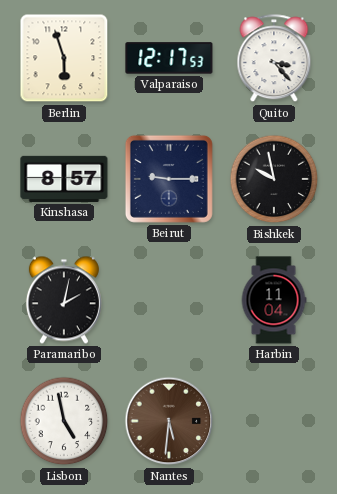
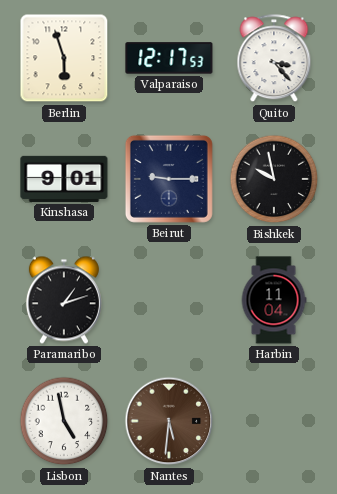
Kinshasa: 8:57 -> 9:01
Paramaribo: 2:02 -> 1:12
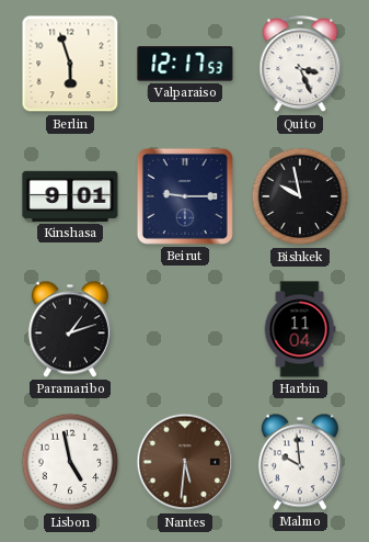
Quito: 3:23 -> 3:26
Malmo: none -> 9:59
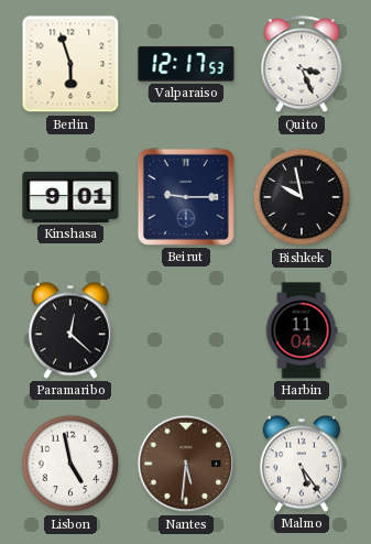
Paramaribo: 1:12 -> 12:22
Malmo: 9:59 -> 5:24
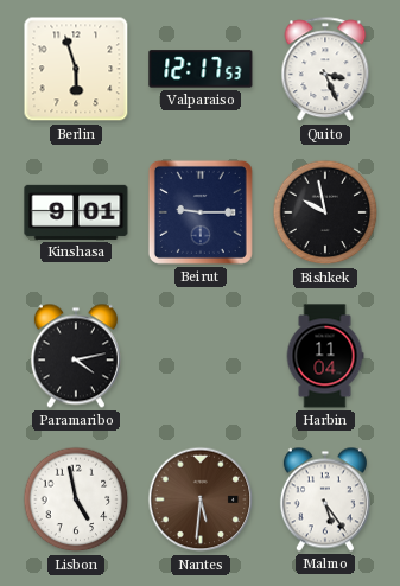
Paramaribo: 12:22 -> 4:13
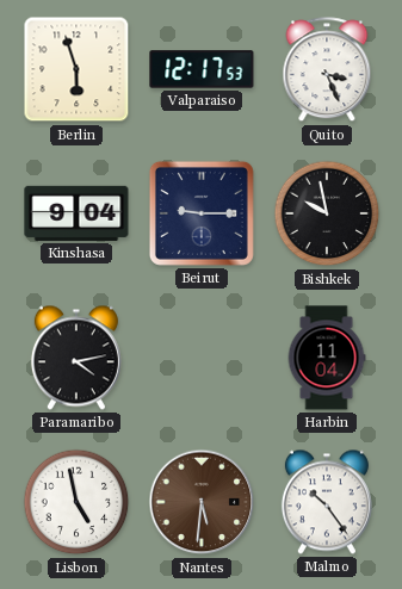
Kinshasa: 9:01 -> 9:04
Malmo: 5:24 -> 10:24
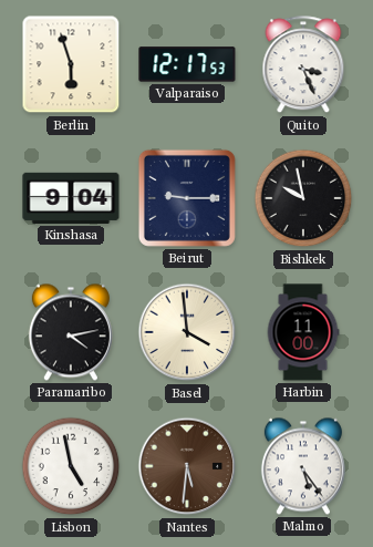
Basel: none -> 3:59
Harbin: 11:04 -> 11:00
Malmo: 10:24 -> 5:24
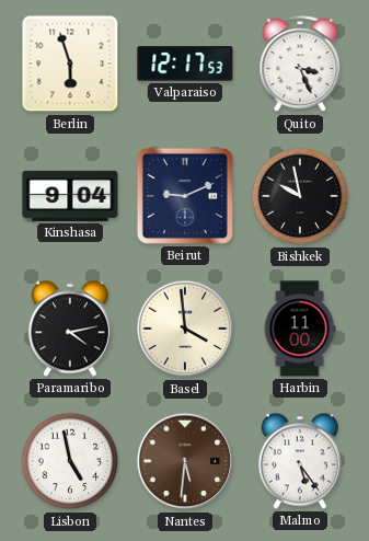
Beirut: 9:15 -> 9:11
